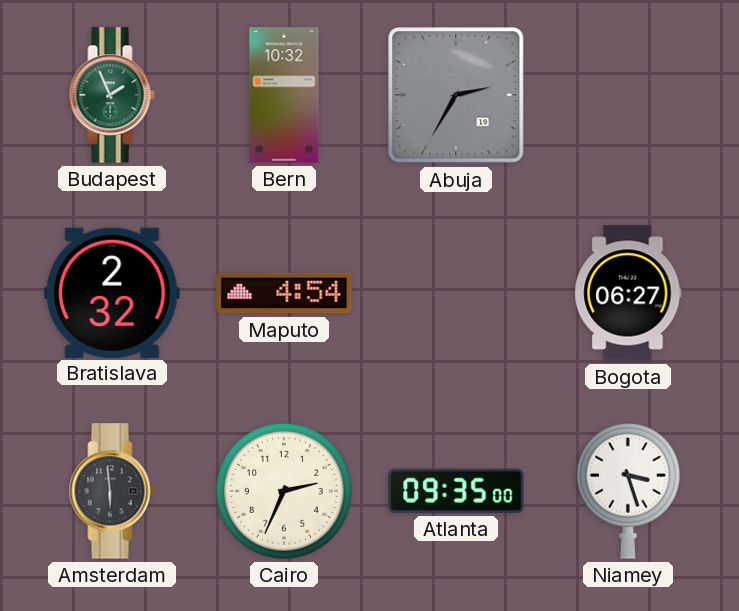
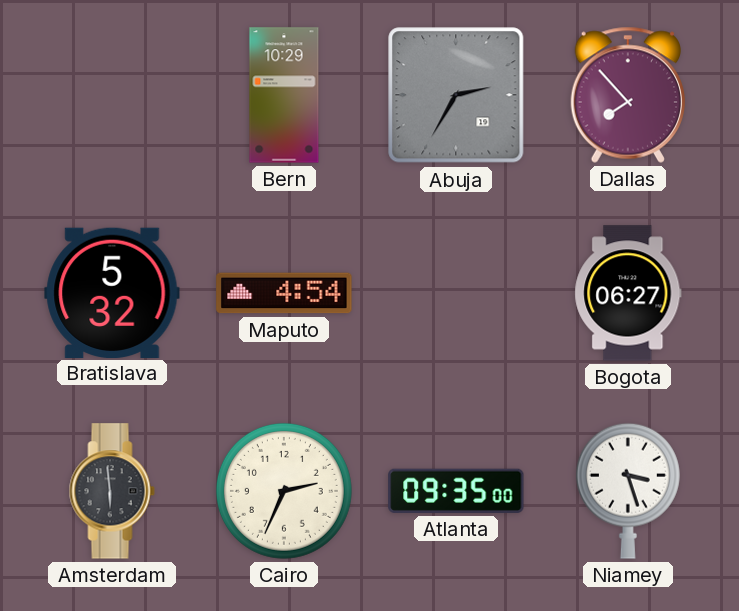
Budapest: 1:56 -> none
Bern: 10:32 -> 10:29
Dallas: none -> 7:53
Bratislava: 2:32 -> 5:32
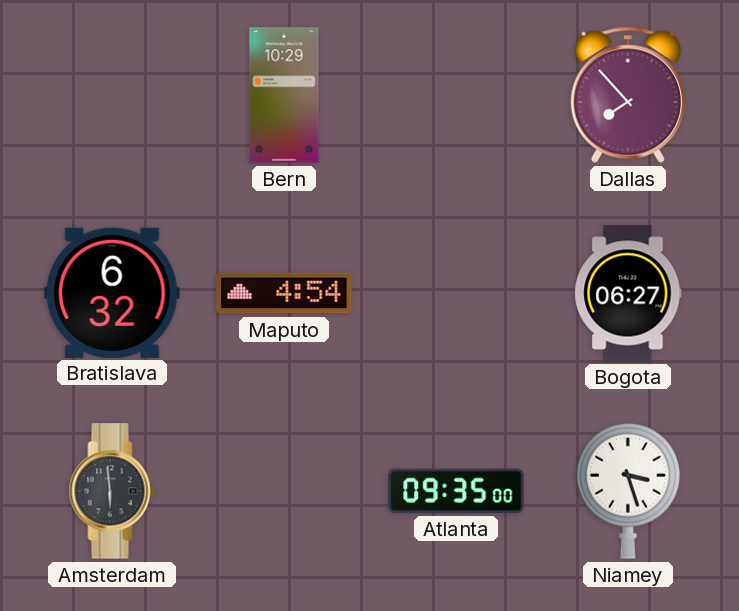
Abuja: 2:35 -> none
Bratislava: 5:32 -> 6:32
Cairo: 2:34 -> none
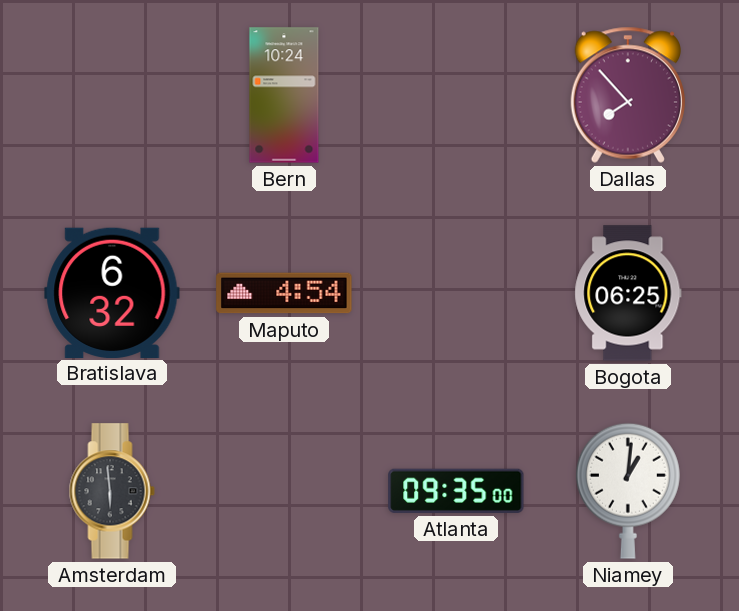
Bern: 10:29 -> 10:24
Bogota: 06:27 -> 06:25
Niamey: 3:27 -> 1:01
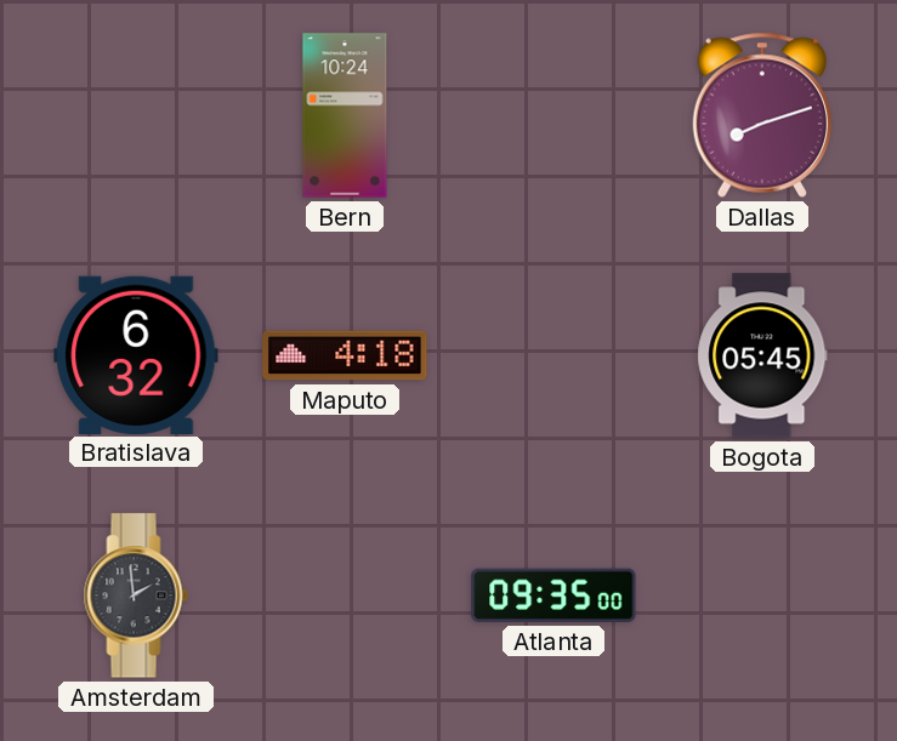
Dallas: 7:53 -> 8:12
Maputo: 4:54 -> 4:18
Bogota: 06:25 -> 05:45
Amsterdam: 5:59 -> 1:59
Niamey: 1:01 -> none
